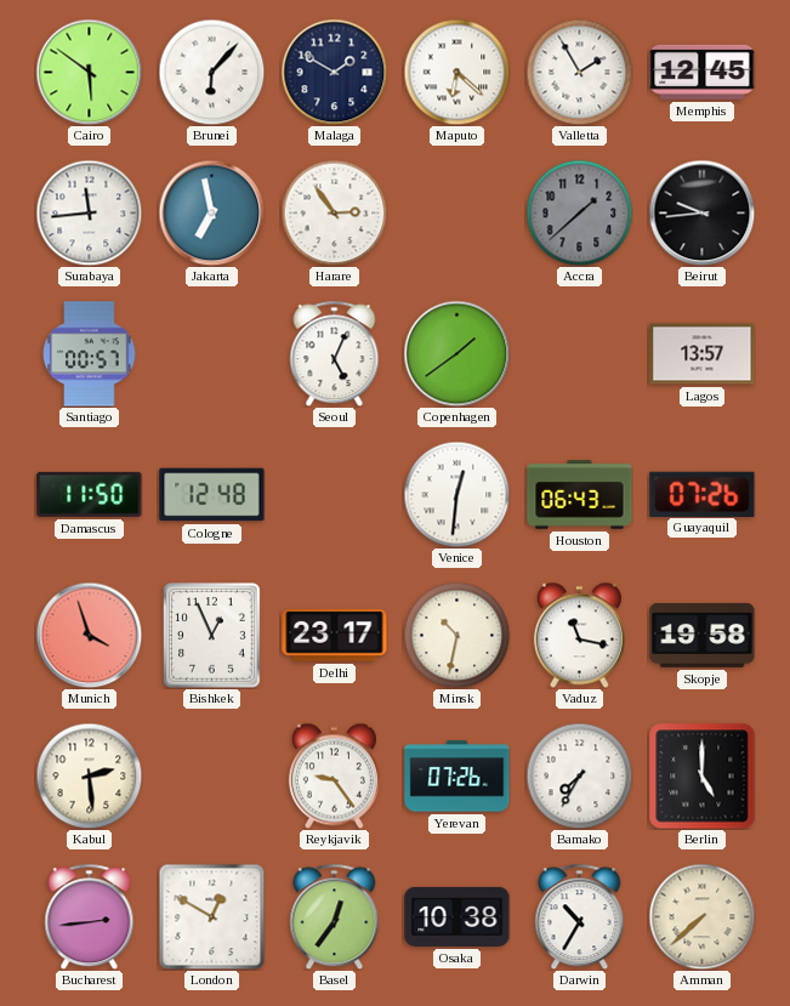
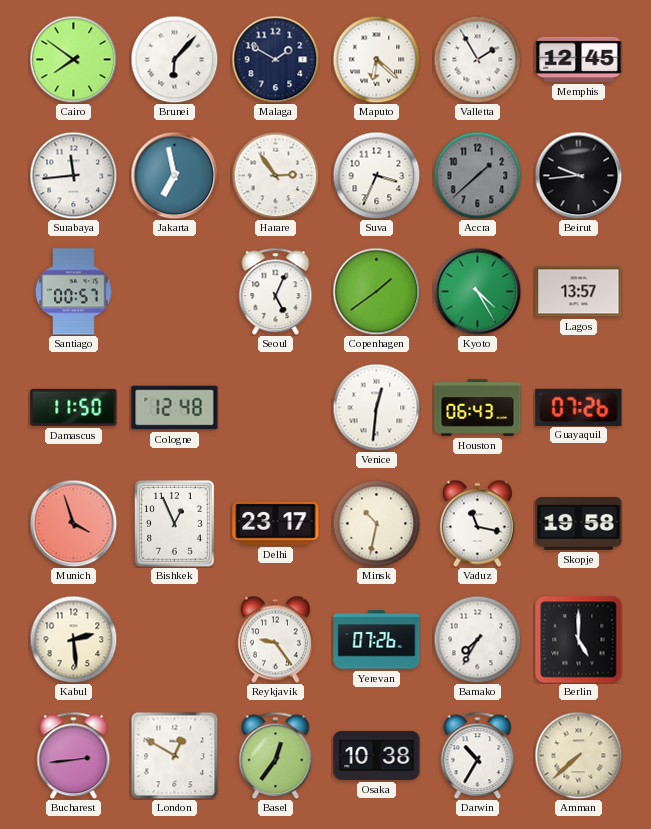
Cairo: 5:51 -> 7:51
Suva: none -> 3:34
Kyoto: none -> 4:25
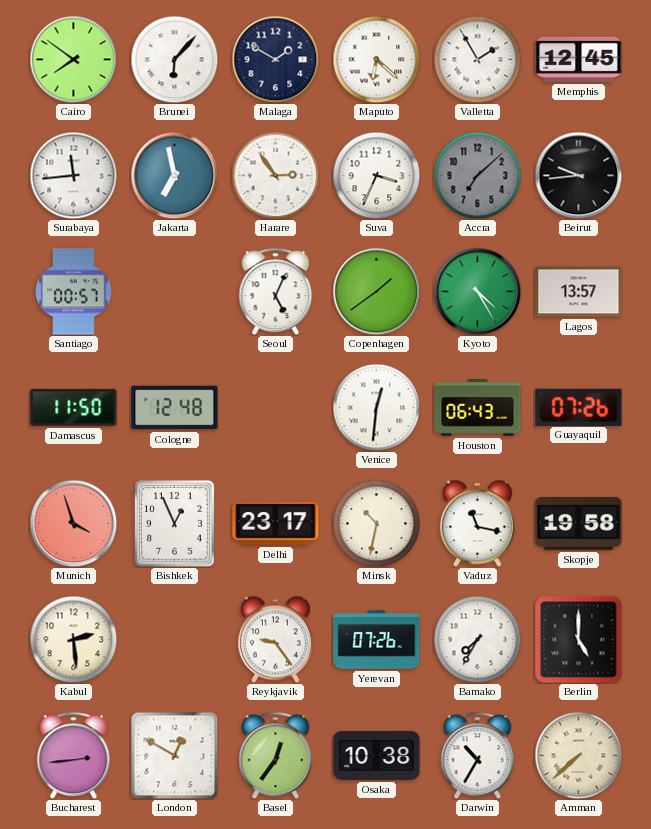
Accra: 1:38 -> 7:08
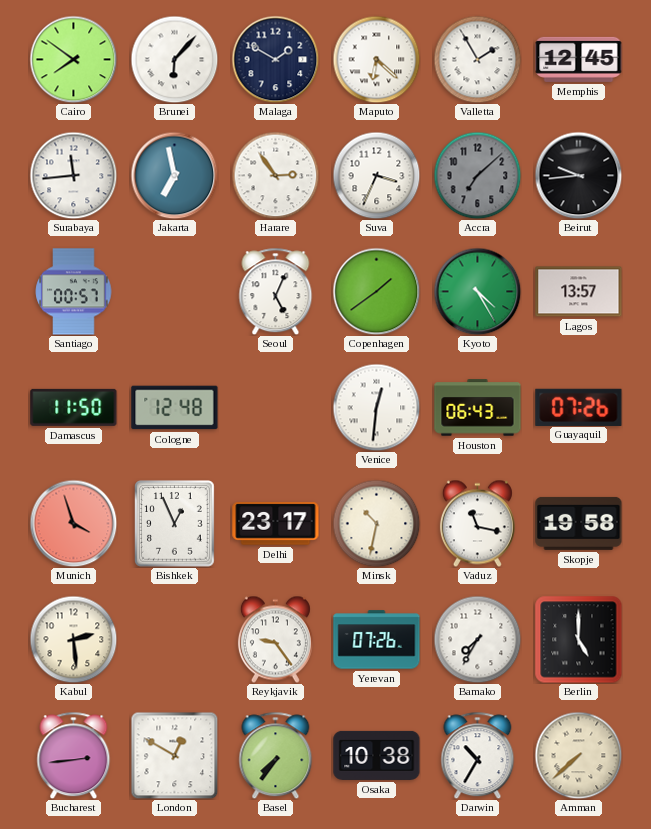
Basel: 12:36 -> 7:36
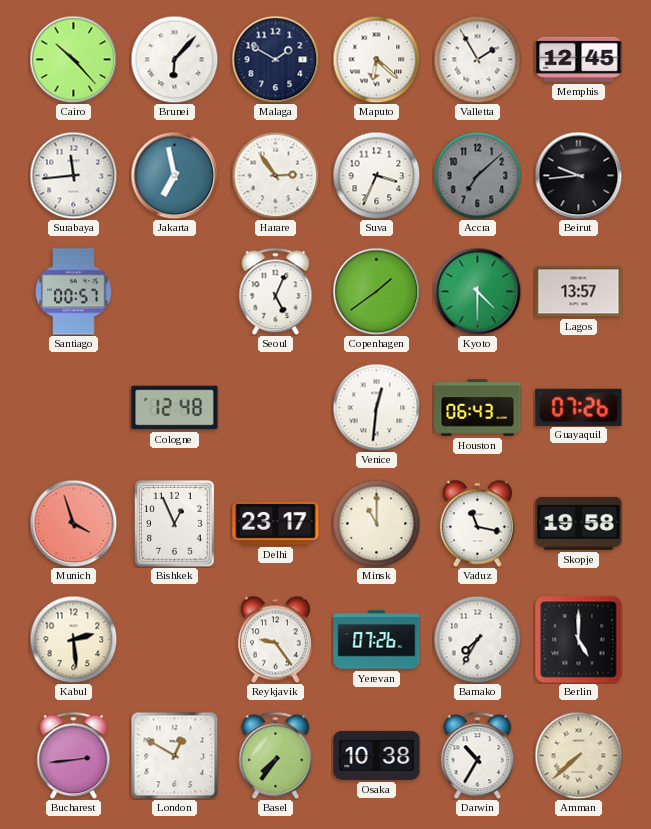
Cairo: 7:51 -> 10:23
Kyoto: 4:25 -> 4:30
Damascus: 11:50 -> none
Minsk: 10:32 -> 11:00
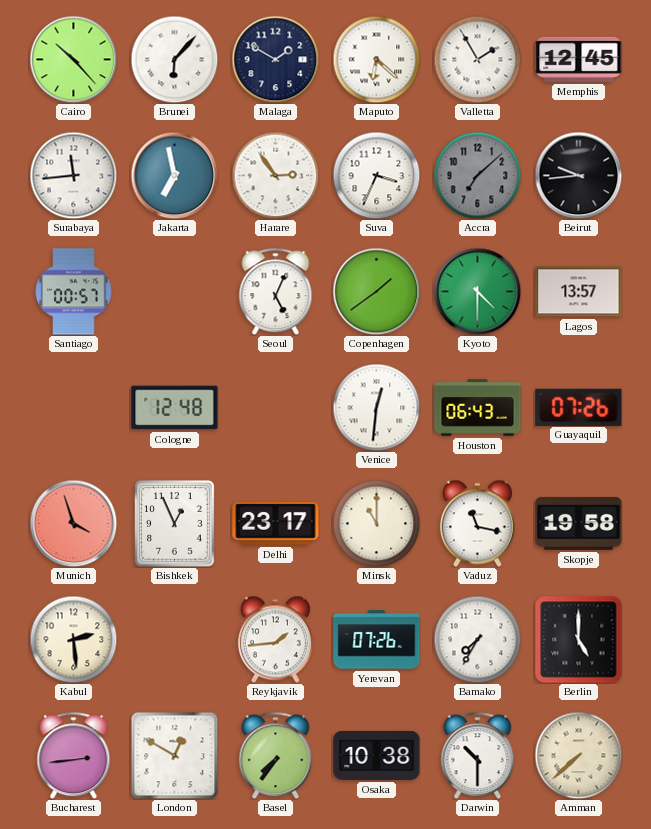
Reykjavik: 9:24 -> 1:44
Darwin: 10:35 -> 10:30
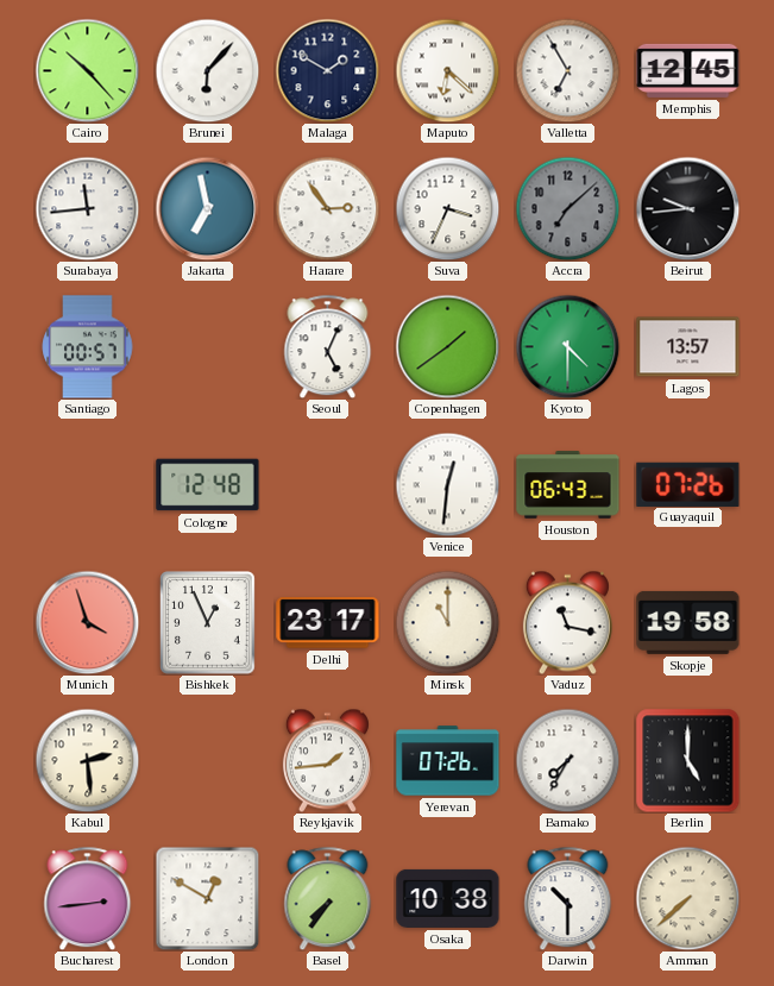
Valletta: 1:55 -> 6:55
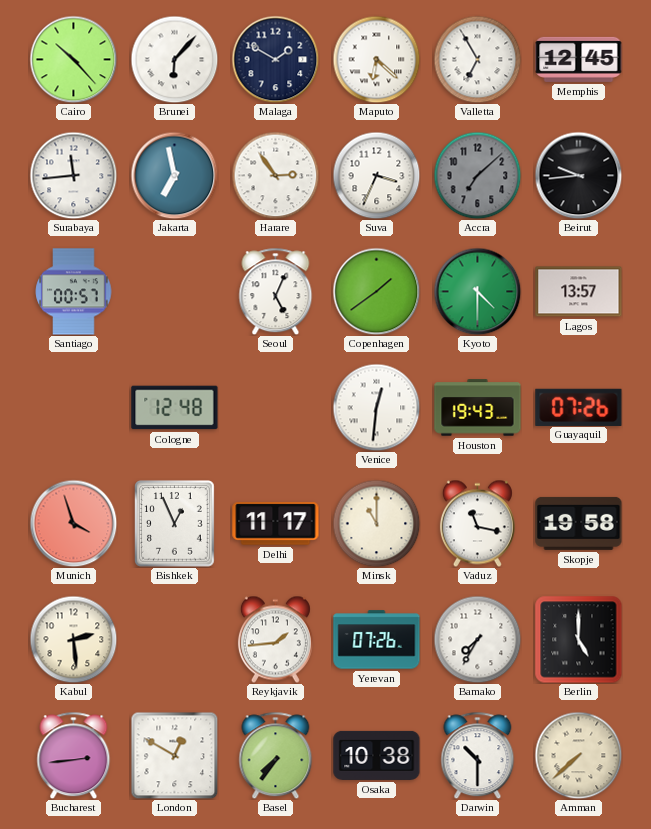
Houston: 06:43 -> 19:43
Delhi: 23:17 -> 11:17
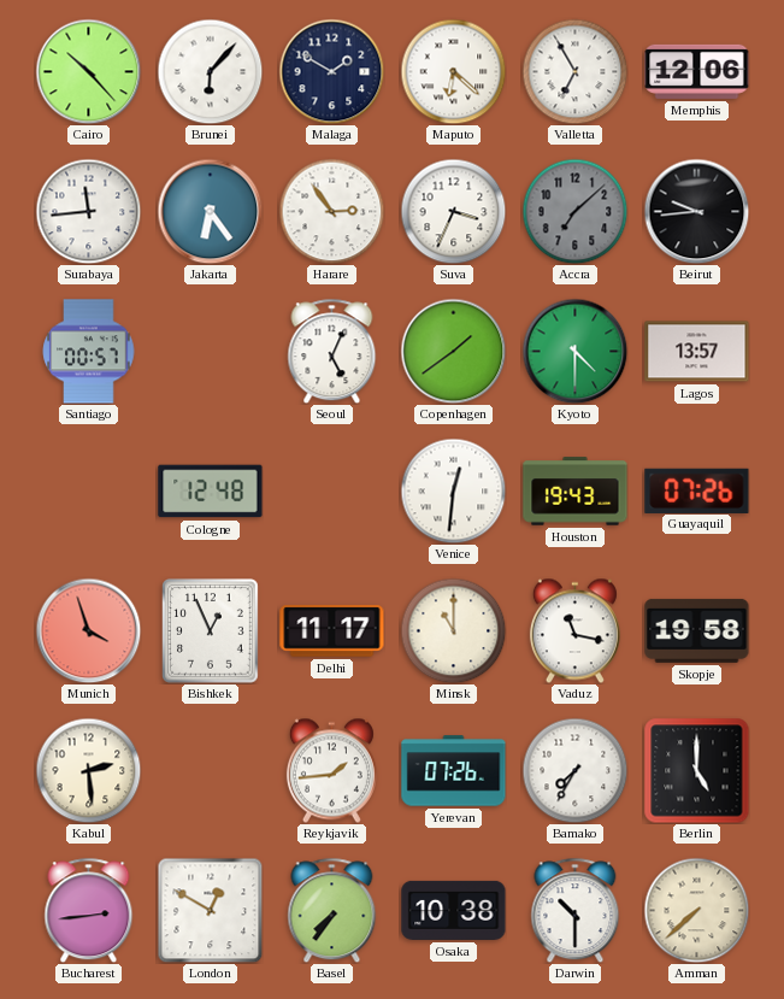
Memphis: 12:45 -> 12:06
Jakarta: 6:58 -> 6:24
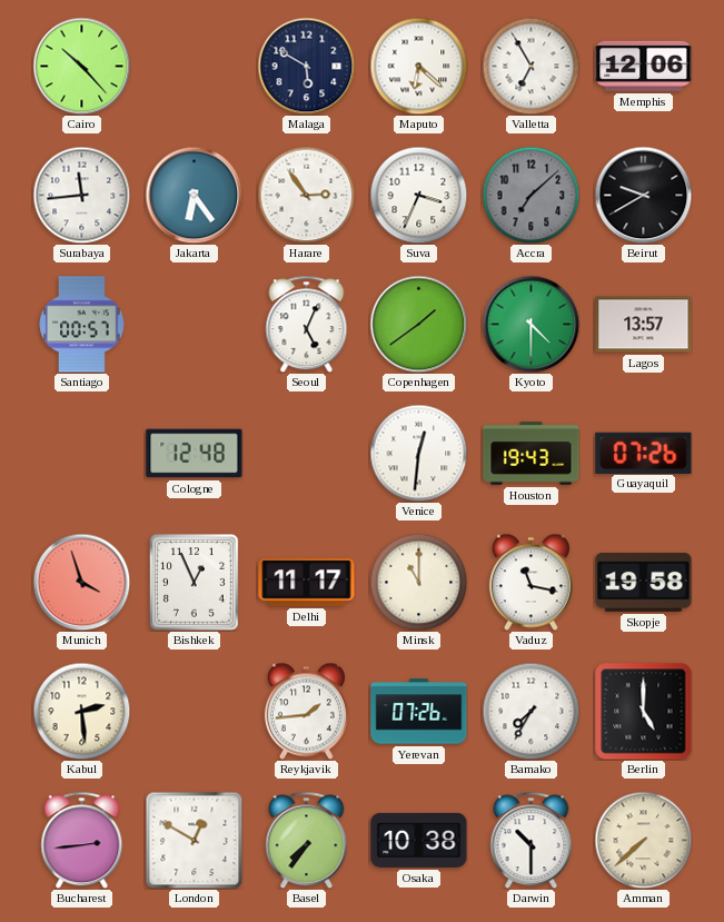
Brunei: 6:07 -> none
Malaga: 1:50 -> 5:50
Beirut: 9:44 -> 9:40
